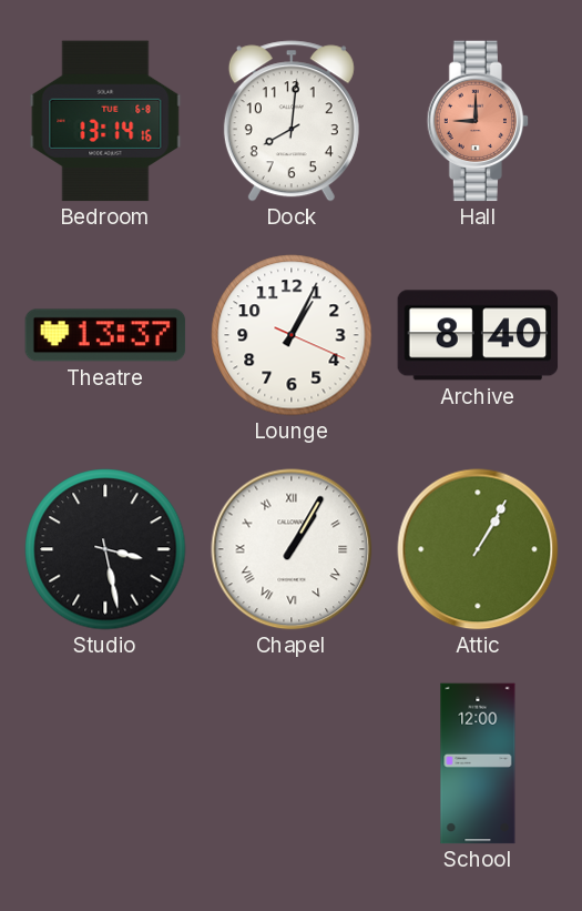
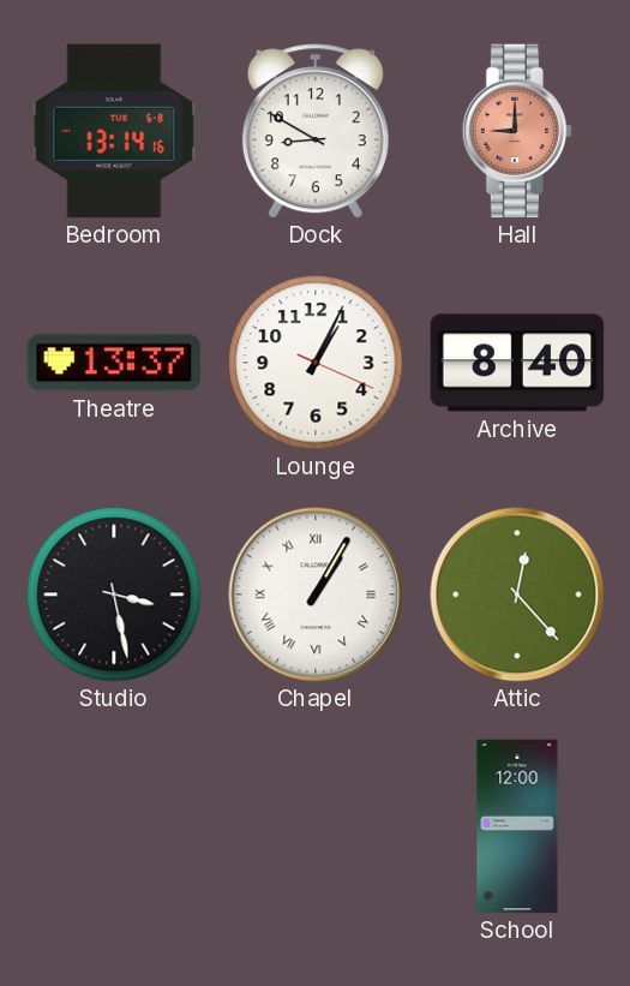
Dock: 8:01 -> 8:50
Attic: 1:05 -> 12:23
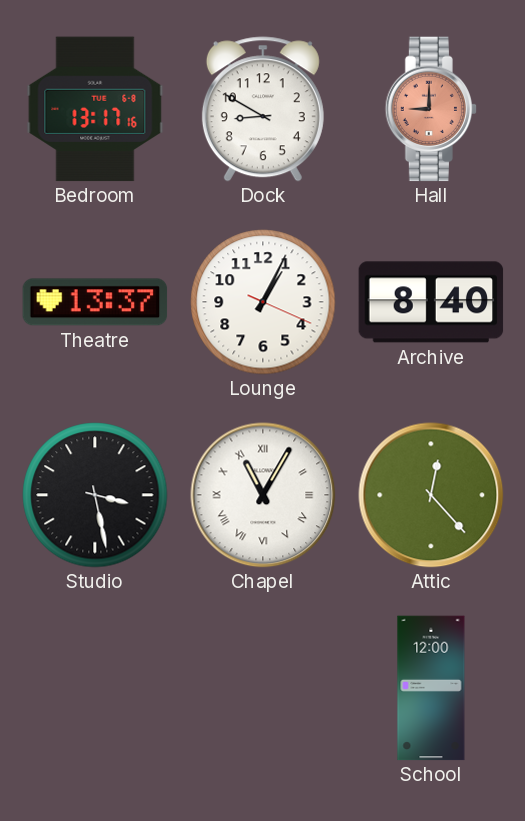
Bedroom: 13:14 -> 13:17
Chapel: 1:05 -> 11:05
